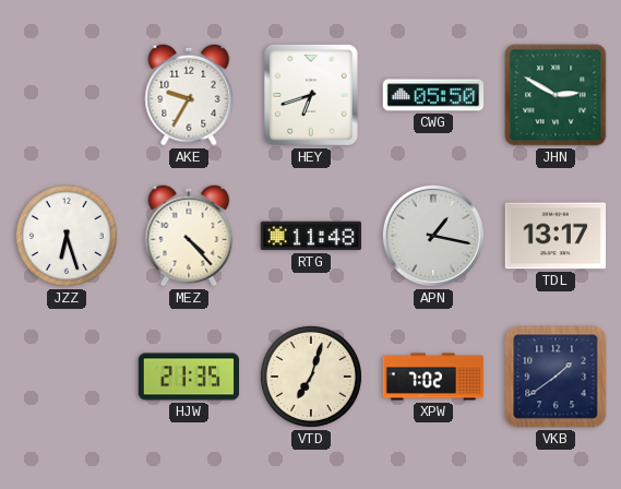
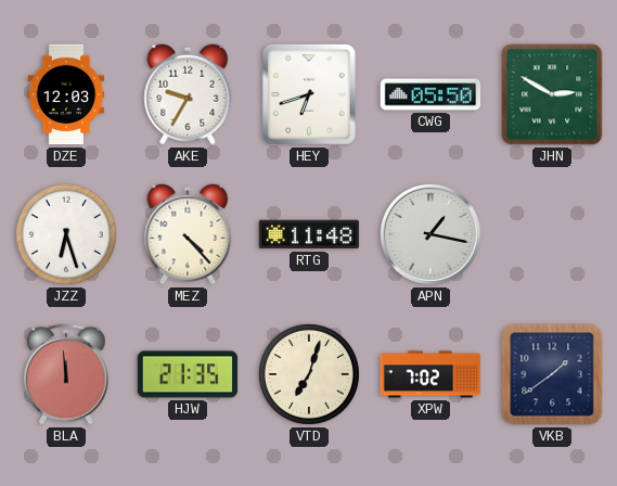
DZE: none -> 12:03
TDL: 13:17 -> none
BLA: none -> 11:59
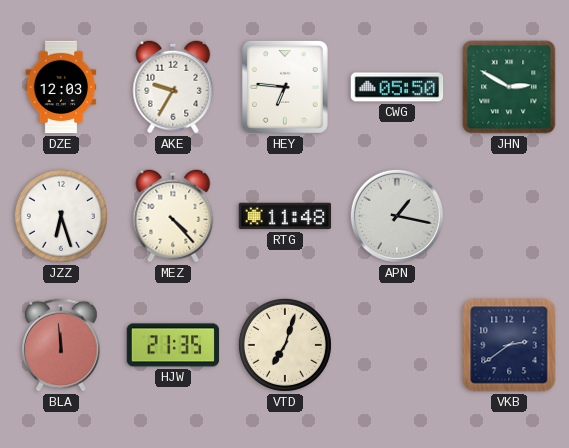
HEY: 6:42 -> 6:46
XPW: 7:02 -> none
VKB: 1:39 -> 2:39
